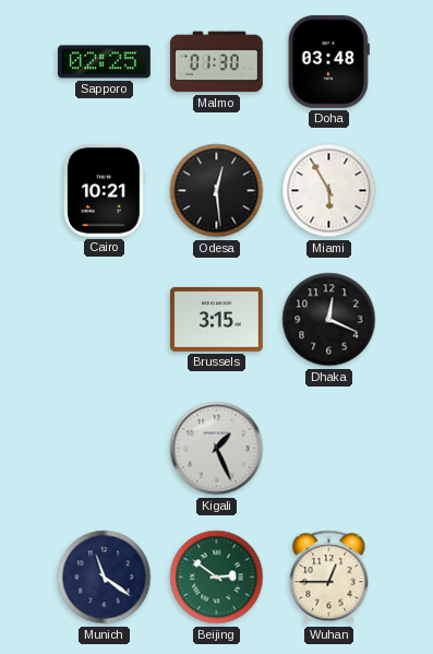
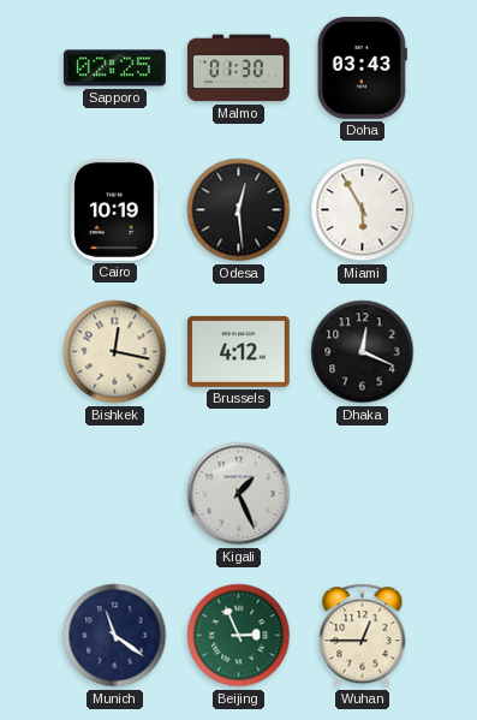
Doha: 03:48 -> 03:43
Cairo: 10:21 -> 10:19
Bishkek: none -> 12:17
Brussels: 3:15 -> 4:12
Beijing: 2:51 -> 2:56
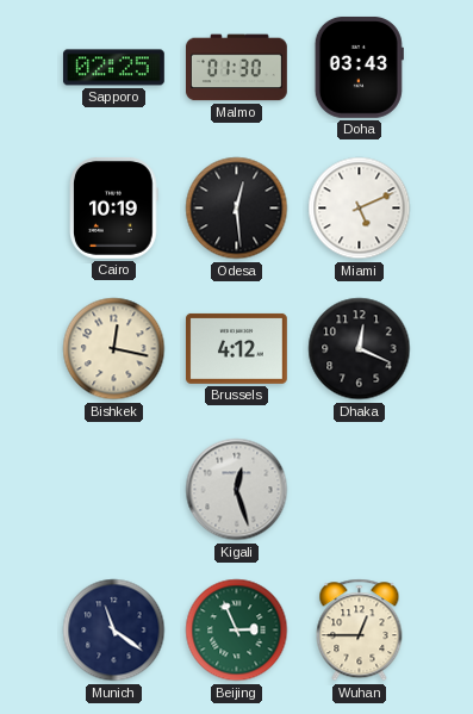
Miami: 5:55 -> 5:11
Kigali: 1:26 -> 12:27
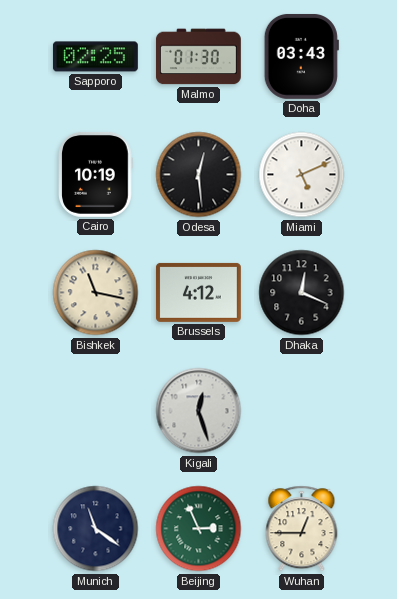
Bishkek: 12:17 -> 11:17
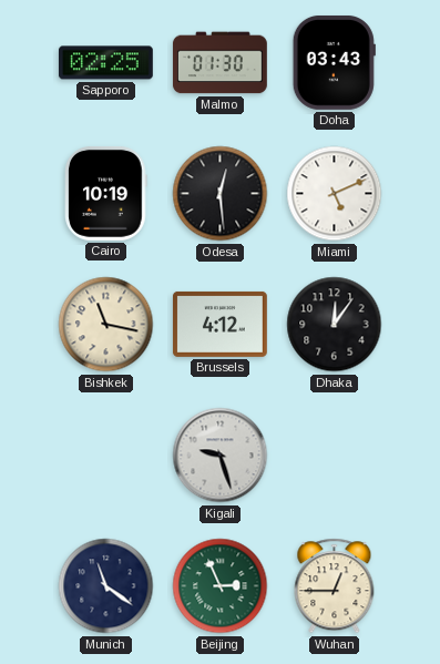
Dhaka: 12:19 -> 12:06
Kigali: 12:27 -> 9:27
